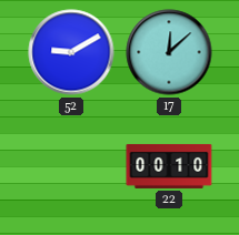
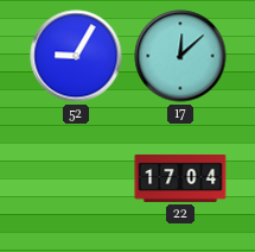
52: 9:10 -> 9:05
22: 00:10 -> 17:04
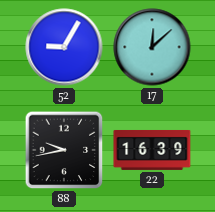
88: none -> 9:43
22: 17:04 -> 16:39
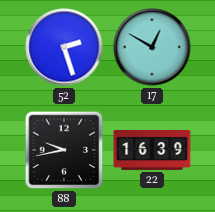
52: 9:05 -> 2:27
17: 12:08 -> 12:50
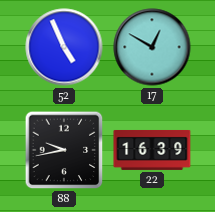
52: 2:27 -> 4:56
